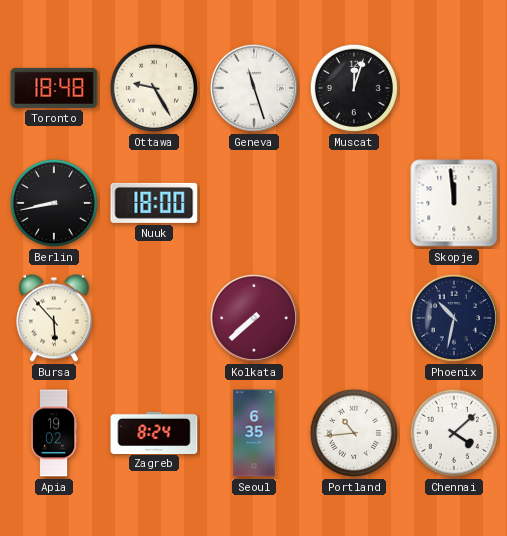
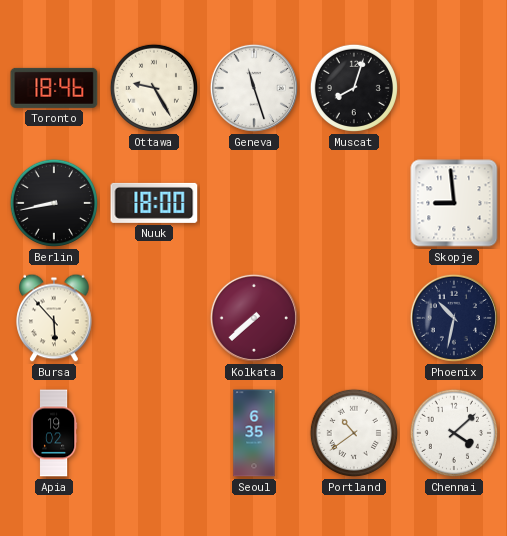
Toronto: 18:48 -> 18:46
Muscat: 12:03 -> 8:03
Skopje: 11:59 -> 8:59
Zagreb: 8:24 -> none
Portland: 10:44 -> 10:39
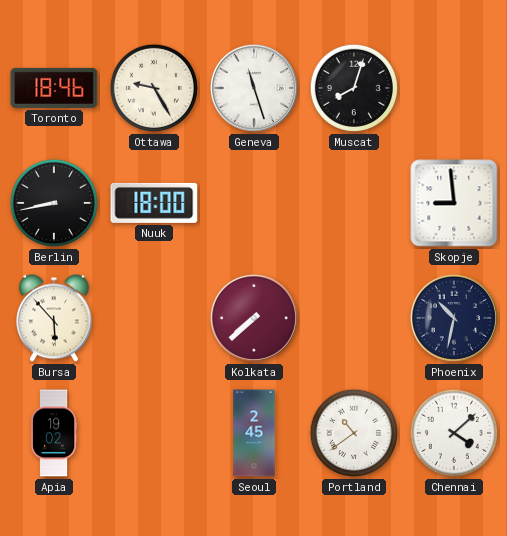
Seoul: 6:35 -> 2:45
